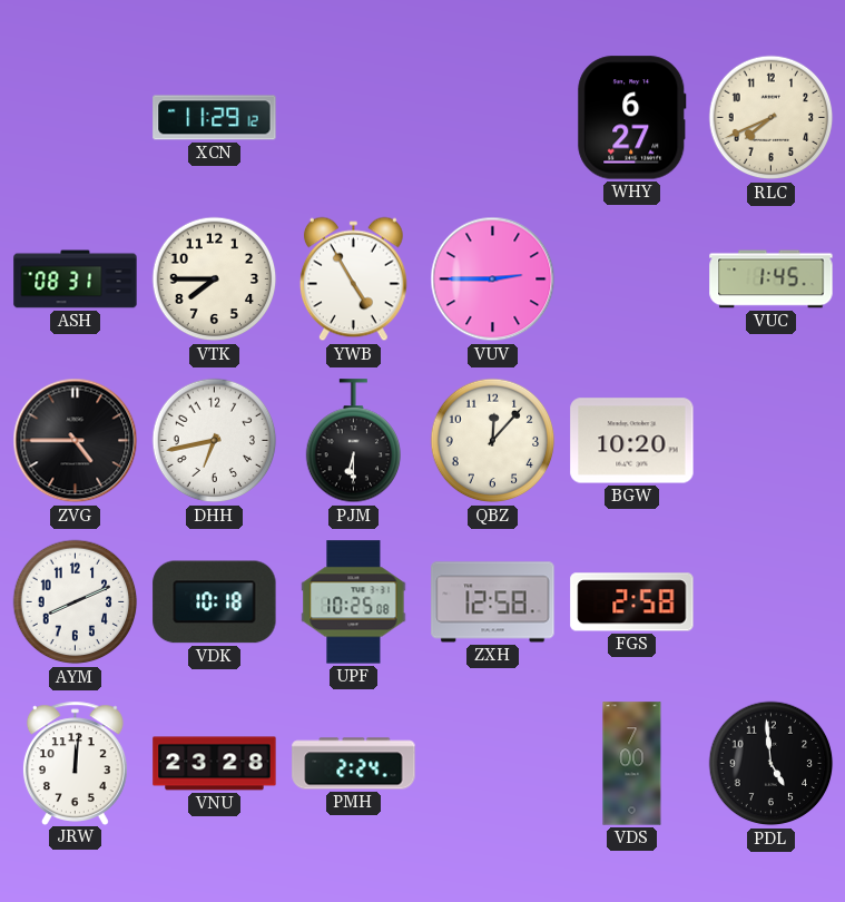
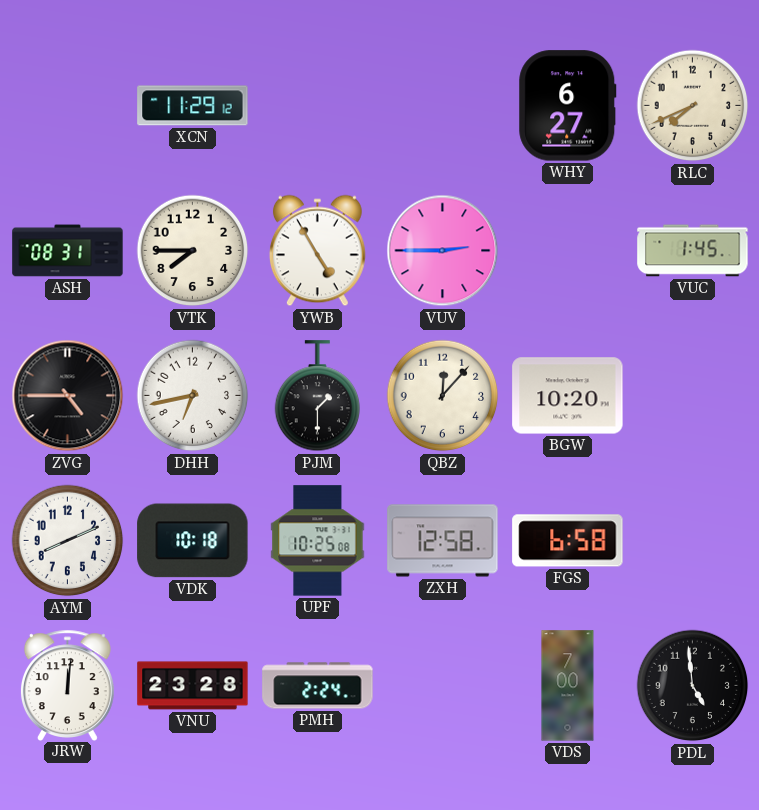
PJM: 6:30 -> 1:30
FGS: 2:58 -> 6:58
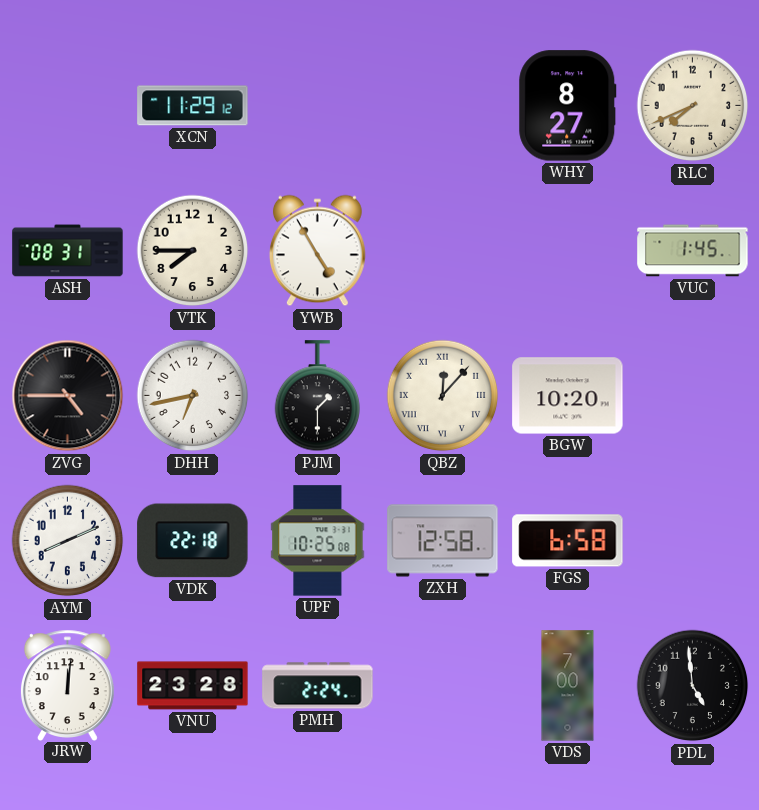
WHY: 6:27 -> 8:27
VUV: 2:45 -> none
QBZ numerals: Arabic -> Roman
VDK: 10:18 -> 22:18
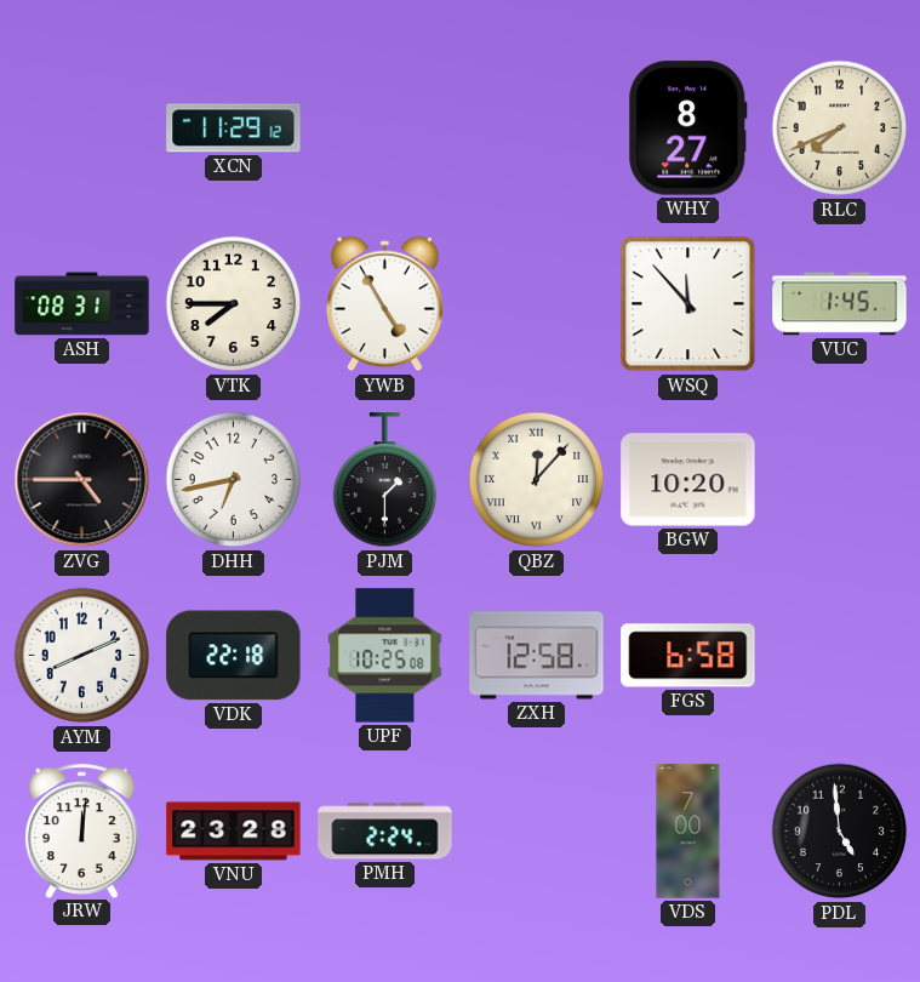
WSQ: none -> 11:53
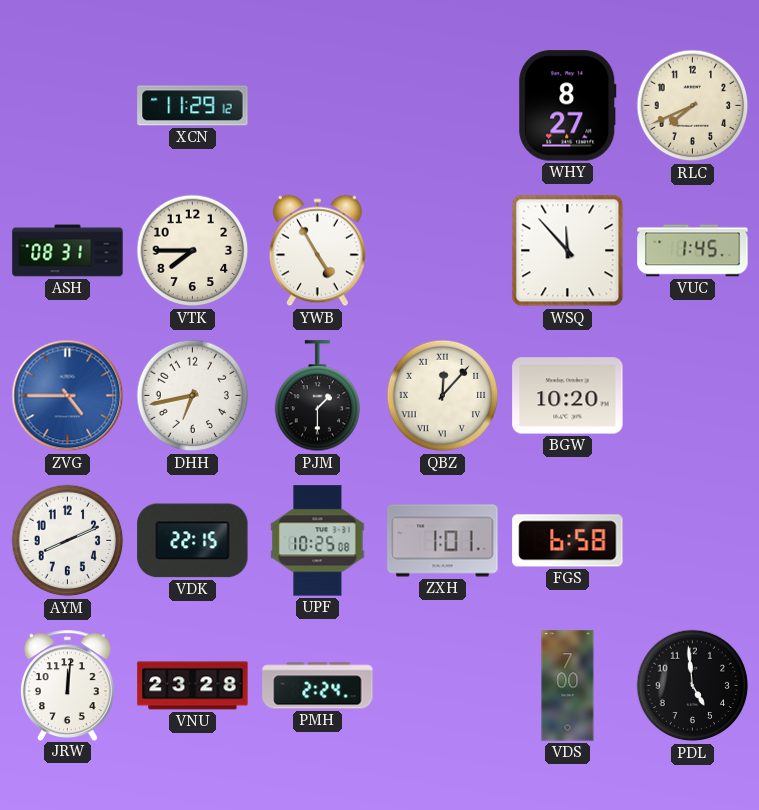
ZVG dial: black -> blue
VDK: 22:18 -> 22:15
ZXH: 12:58 -> 1:01
